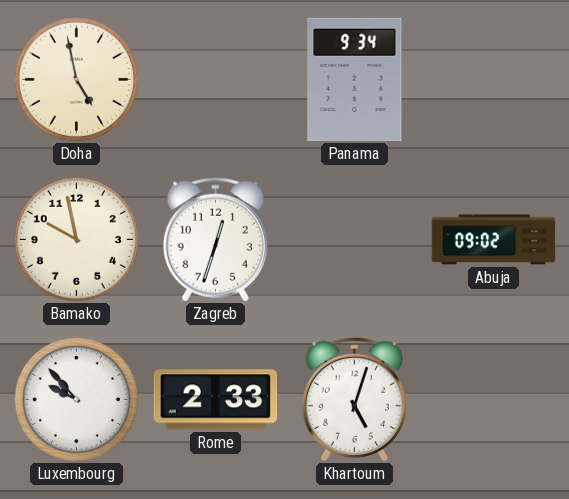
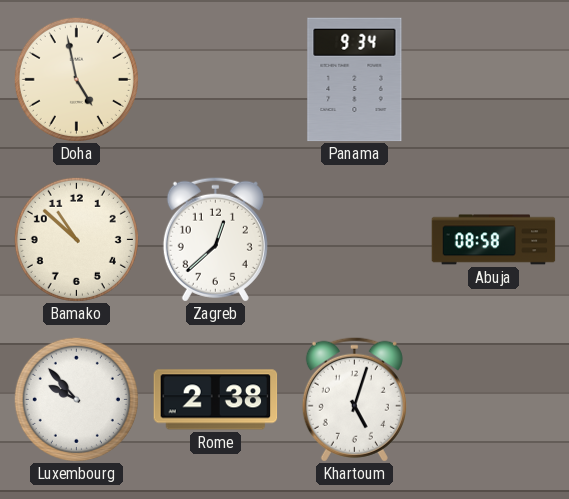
Bamako: 9:58 -> 10:52
Zagreb: 12:33 -> 12:38
Abuja: 09:02 -> 08:58
Rome: 2:33 -> 2:38
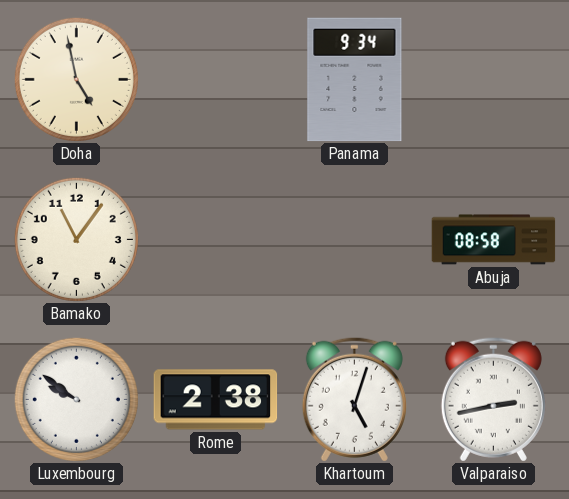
Bamako: 10:52 -> 11:06
Zagreb: 12:38 -> none
Luxembourg: 9:53 -> 9:51
Valparaiso: none -> 2:43
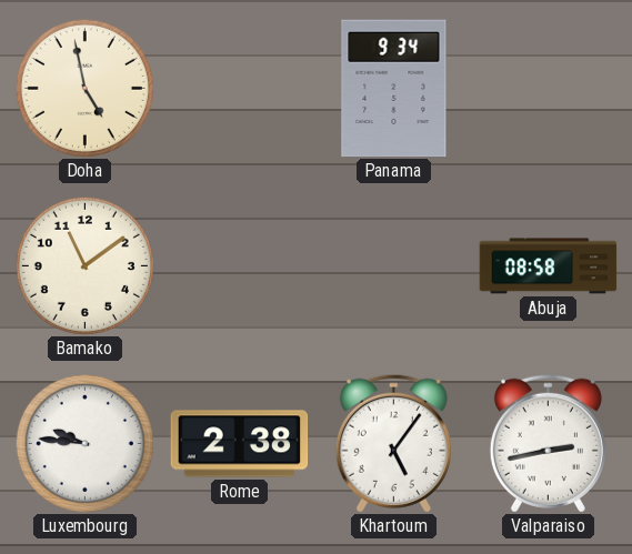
Bamako: 11:06 -> 11:09
Luxembourg: 9:51 -> 9:46
Khartoum: 5:03 -> 5:06
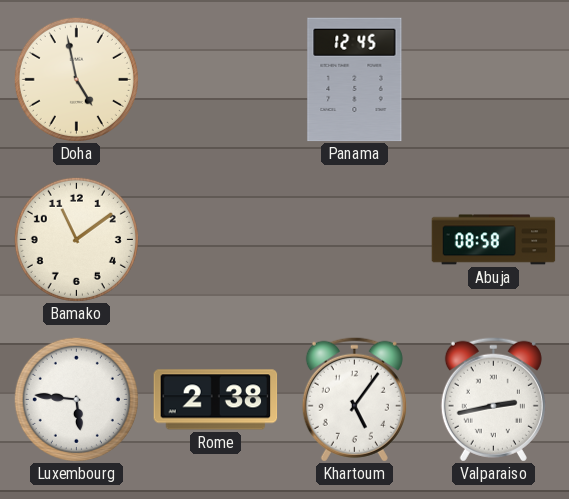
Panama: 9:34 -> 12:45
Luxembourg: 9:46 -> 5:46
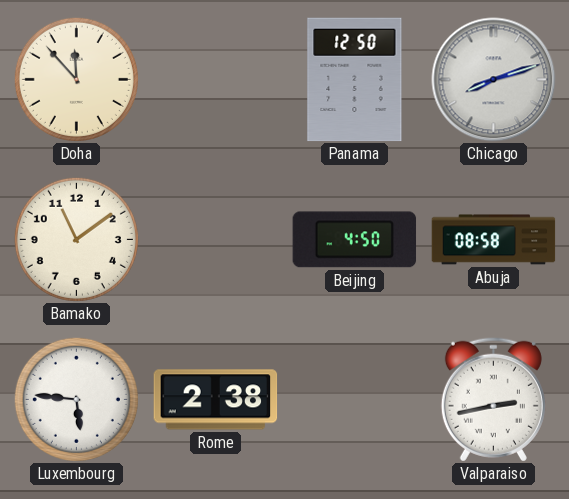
Doha: 4:58 -> 11:53
Panama: 12:45 -> 12:50
Chicago: none -> 8:12
Beijing: none -> 4:50
Khartoum: 5:06 -> none
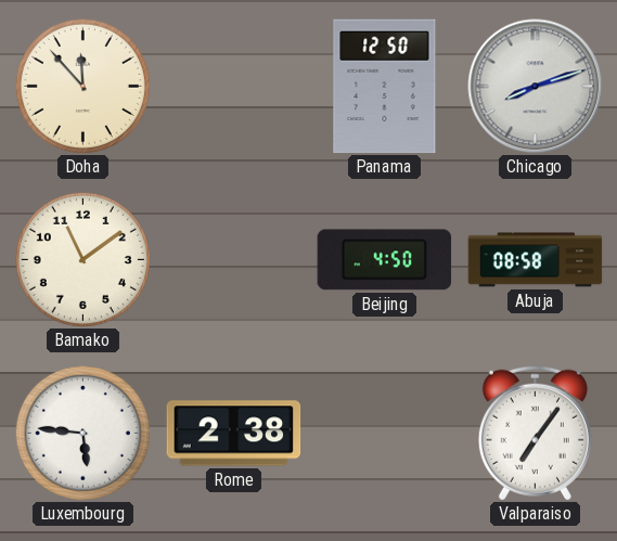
Valparaiso: 2:43 -> 7:06
